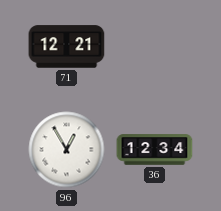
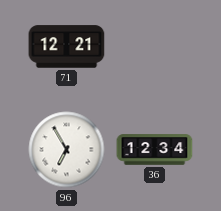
96: 12:55 -> 6:55
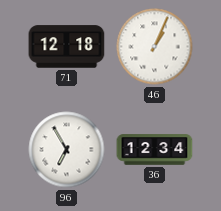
71: 12:21 -> 12:18
46: none -> 1:04
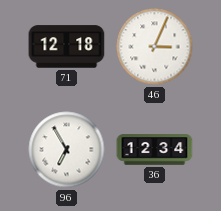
46: 1:04 -> 3:04
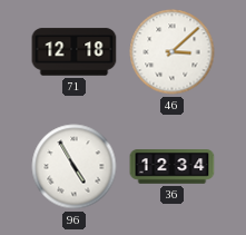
46: 3:04 -> 3:08
96: 6:55 -> 4:55
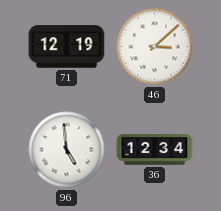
71: 12:18 -> 12:19
96: 4:55 -> 4:59
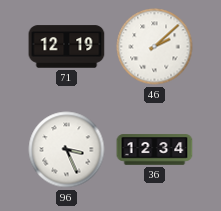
46: 3:08 -> 2:08
96: 4:59 -> 3:26
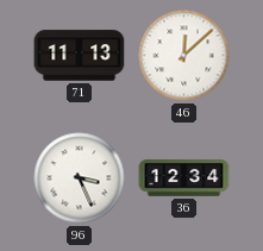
71: 12:19 -> 11:13
46: 2:08 -> 12:08
